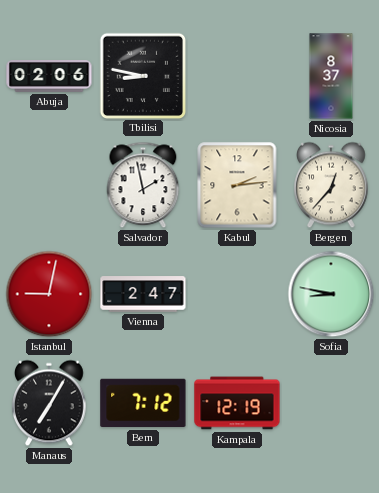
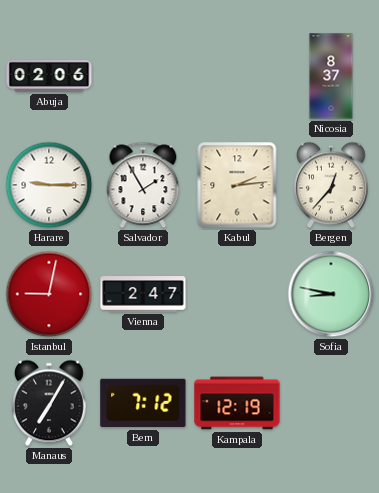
Tbilisi: 8:47 -> none
Harare: none -> 9:15
Salvador: 1:58 -> 1:55
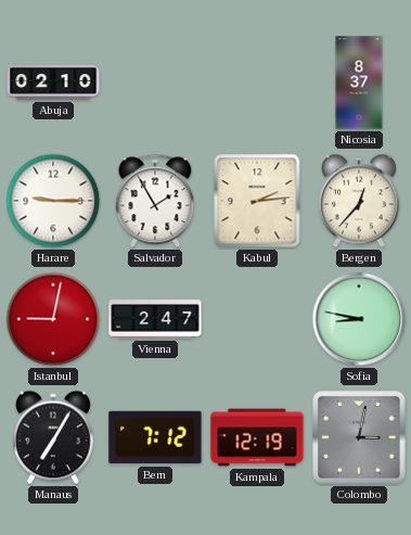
Abuja: 02:06 -> 02:10
Colombo: none -> 3:02
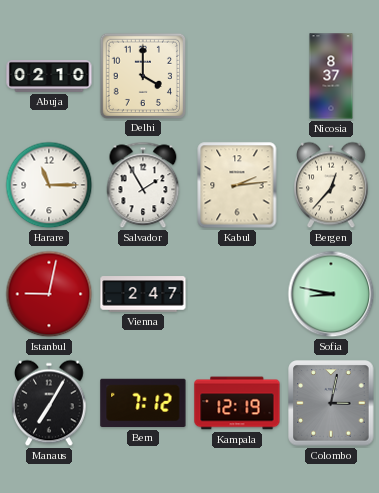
Delhi: none -> 4:00
Harare: 9:15 -> 11:15
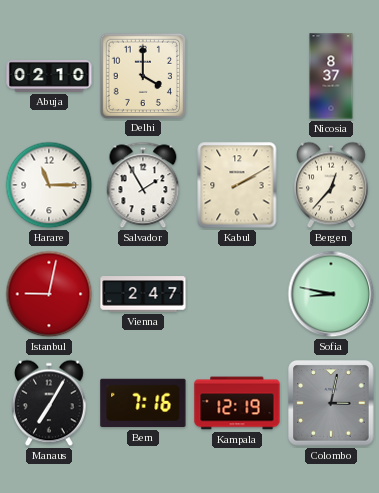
Kabul: 2:14 -> 2:10
Bern: 7:12 -> 7:16
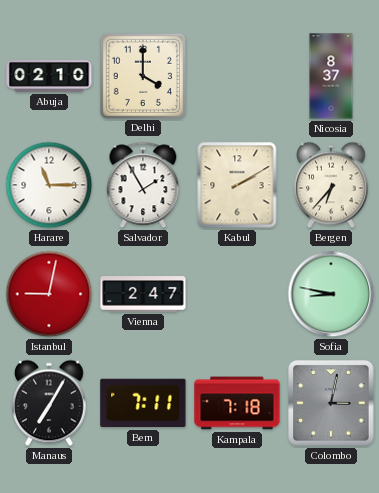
Bergen: 12:37 -> 6:37
Bern: 7:16 -> 7:11
Kampala: 12:19 -> 7:18
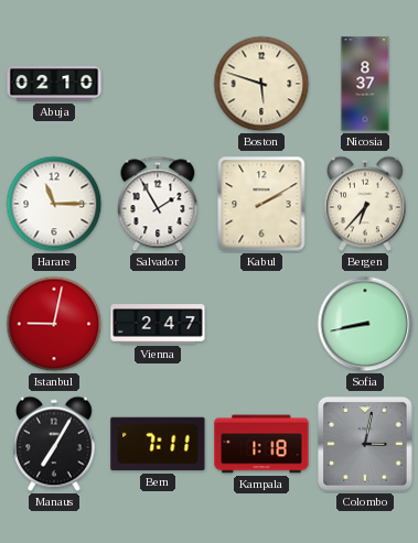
Delhi: 4:00 -> none
Boston: none -> 5:48
Sofia: 8:47 -> 8:43
Kampala: 7:18 -> 1:18
